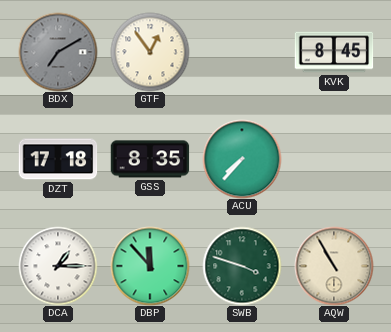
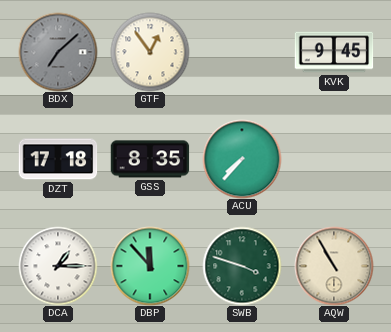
BDX: 7:10 -> 7:08
KVK: 8:45 -> 9:45
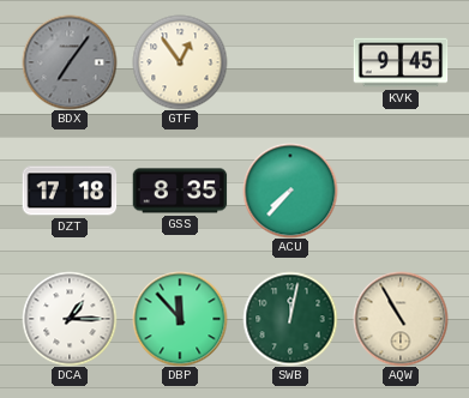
BDX: 7:08 -> 7:06
SWB: 3:48 -> 12:02
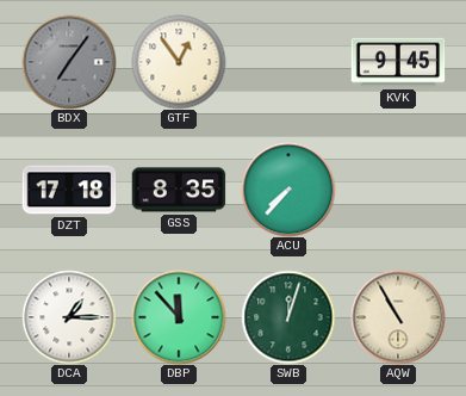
SWB: 12:02 -> 12:03
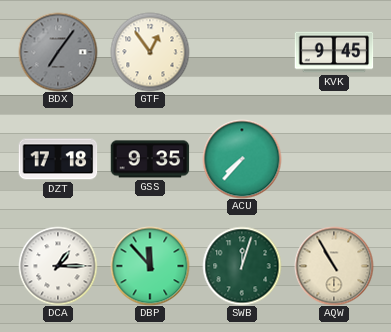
GSS: 8:35 -> 9:35
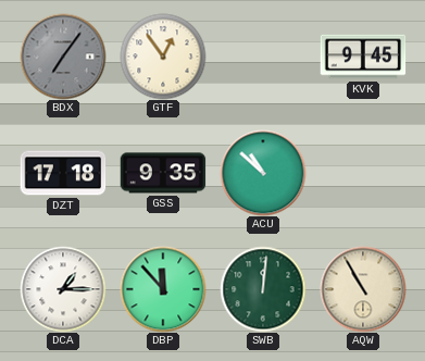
ACU: 7:37 -> 10:52
SWB: 12:03 -> 12:01
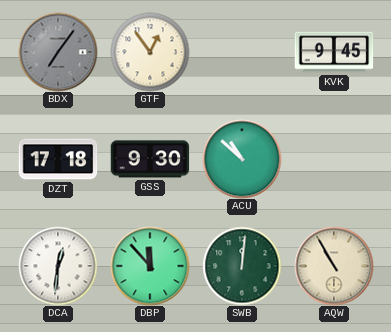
GSS: 9:35 -> 9:30
DCA: 1:15 -> 12:31
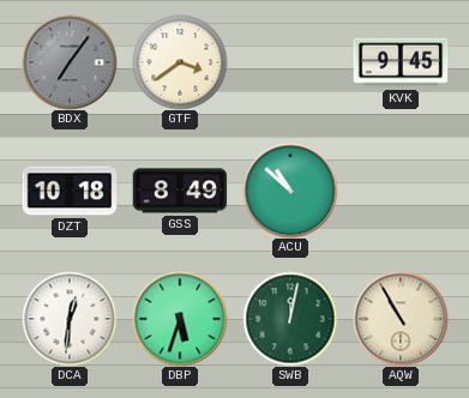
GTF: 12:54 -> 3:39
DZT: 17:18 -> 10:18
GSS: 9:30 -> 8:49
DBP: 11:53 -> 5:33
SWB: 12:01 -> 12:02
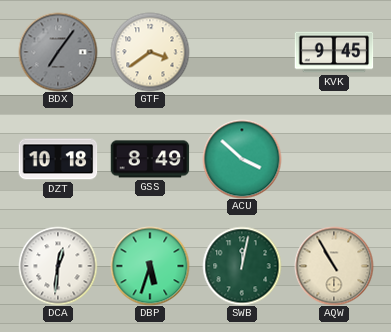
ACU: 10:52 -> 3:52
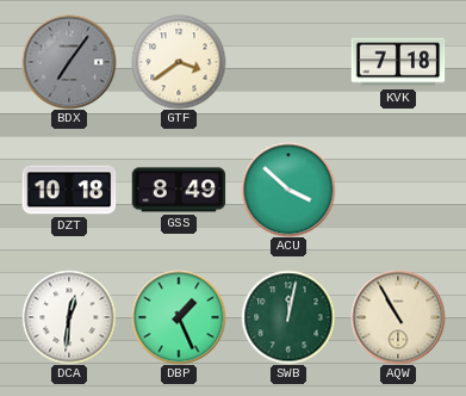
KVK: 9:45 -> 7:18
DBP: 5:33 -> 1:26
